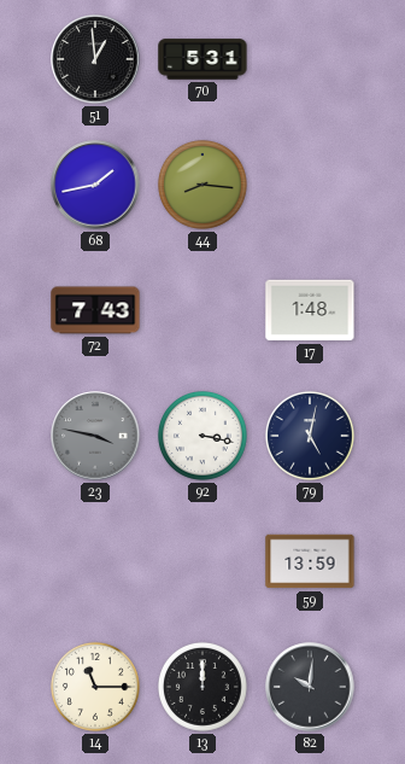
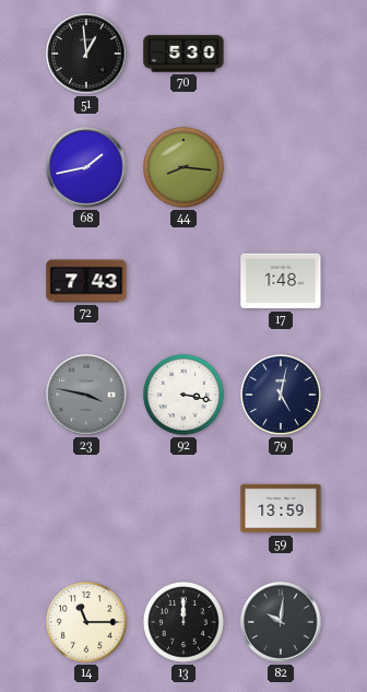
70: 5:31 -> 5:30
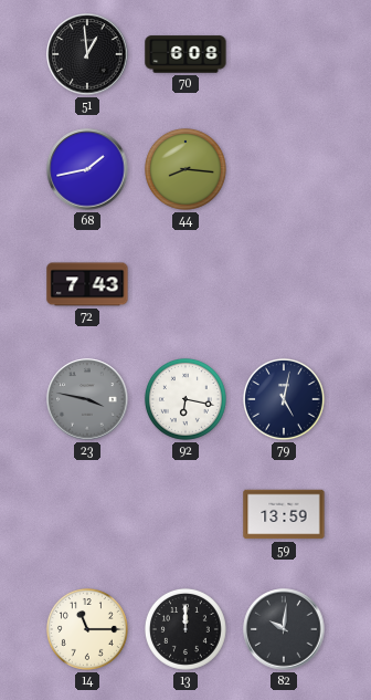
70: 5:30 -> 6:08
17: 1:48 -> none
92: 3:17 -> 6:17
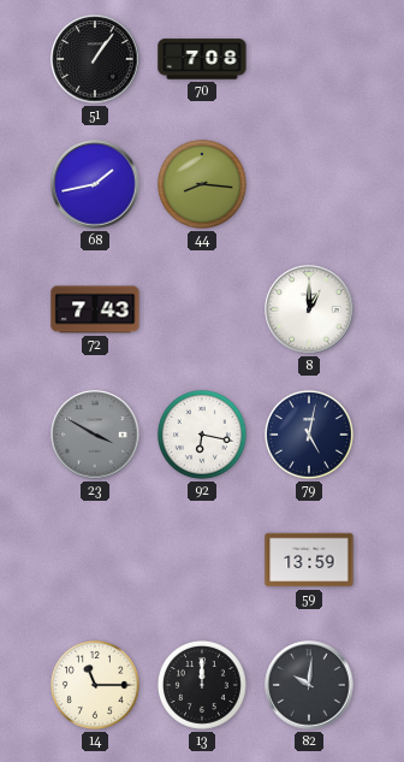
51: 12:59 -> 1:06
70: 6:08 -> 7:08
8: none -> 1:00
23: 3:47 -> 3:50
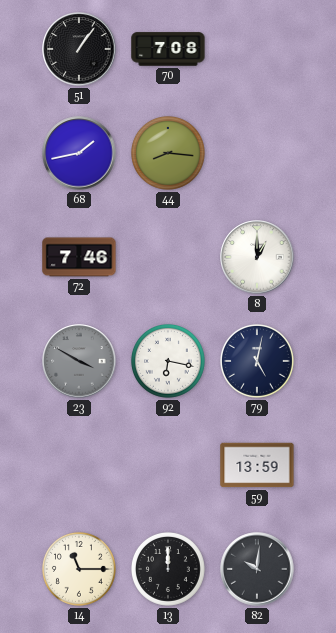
72: 7:43 -> 7:46
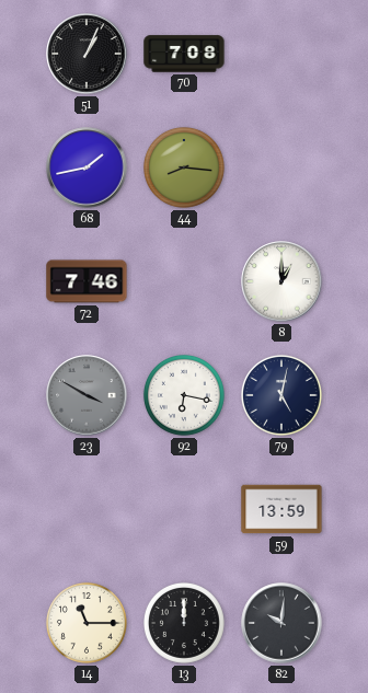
51: 1:06 -> 1:04
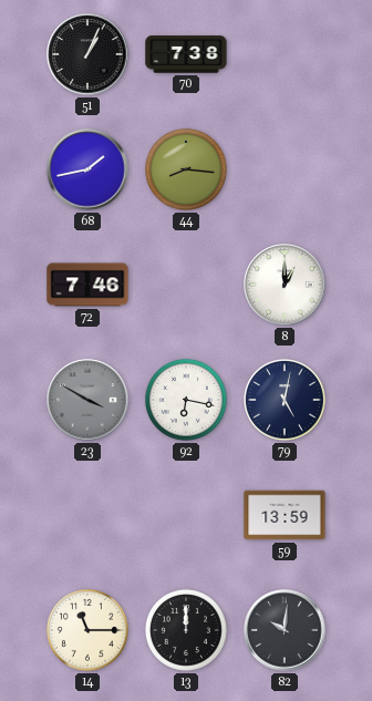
70: 7:08 -> 7:38
